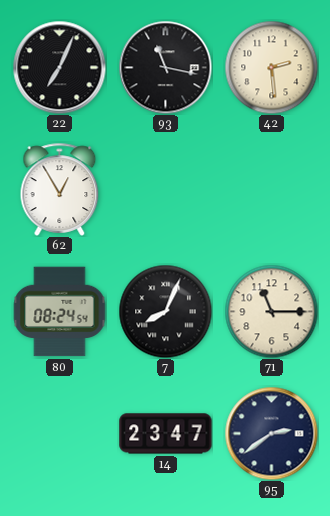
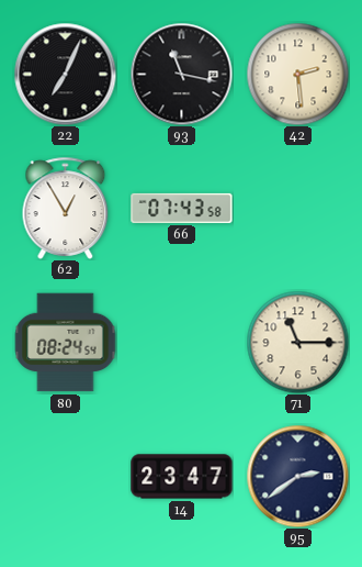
66: none -> 07:43
7: 8:04 -> none
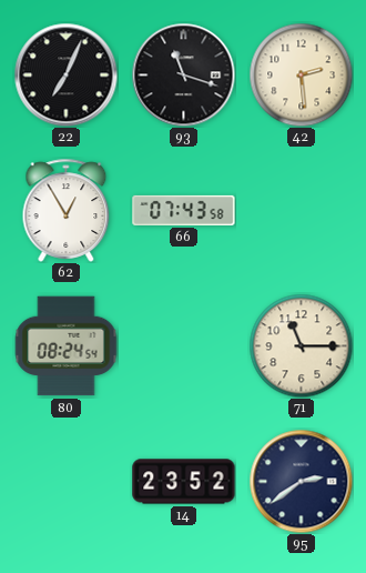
93: 11:17 -> 11:18
14: 23:47 -> 23:52
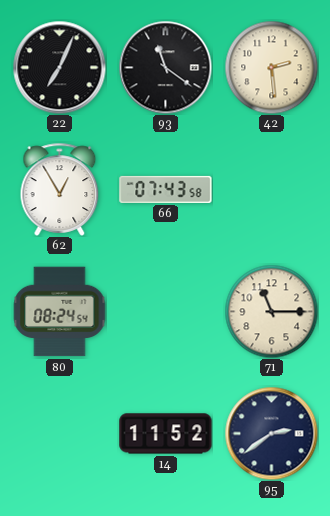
93: 11:18 -> 11:21
14: 23:52 -> 11:52
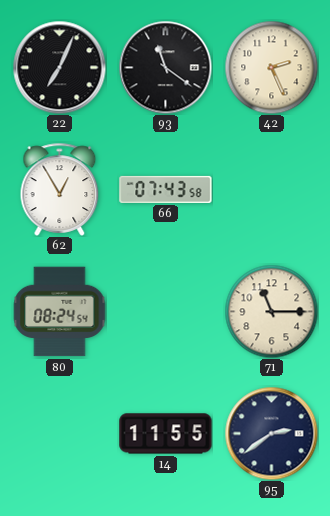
42: 2:29 -> 2:26
14: 11:52 -> 11:55
